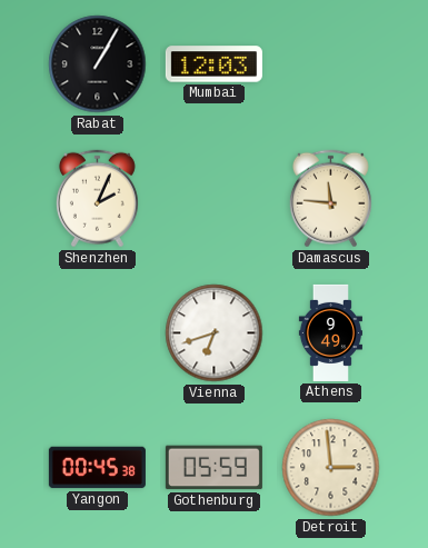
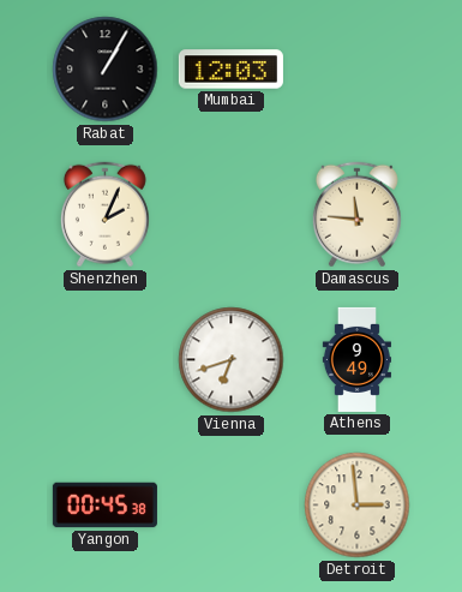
Gothenburg: 05:59 -> none
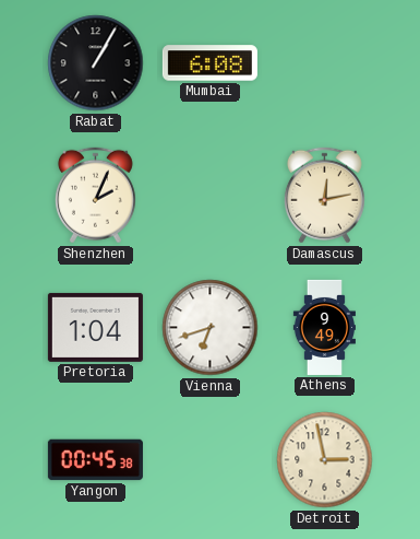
Mumbai: 12:03 -> 6:08
Damascus: 11:46 -> 12:13
Pretoria: none -> 1:04
Detroit: 2:59 -> 2:58
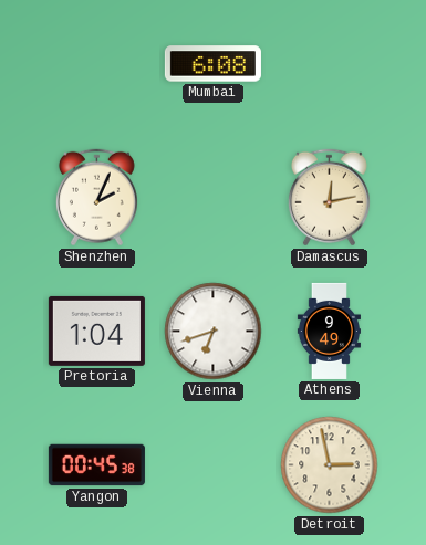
Rabat: 1:05 -> none
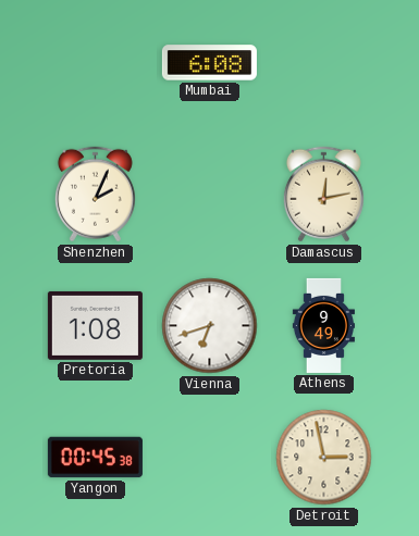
Pretoria: 1:04 -> 1:08
